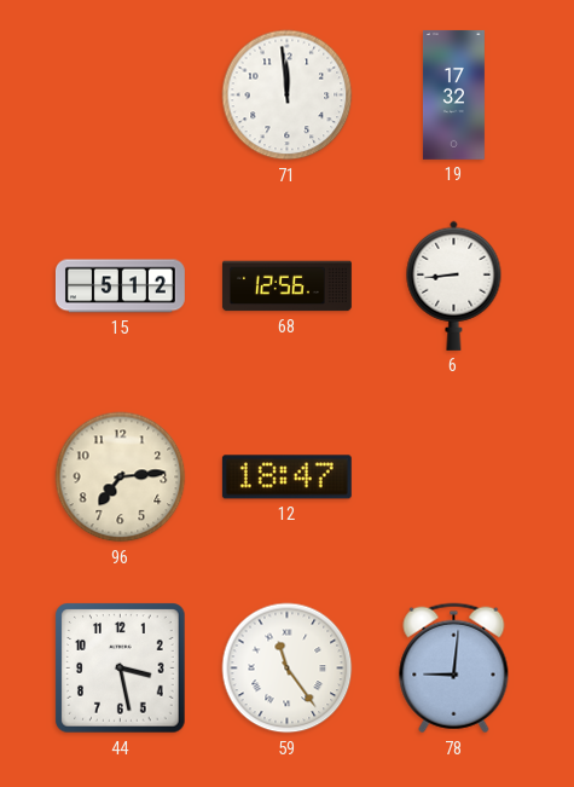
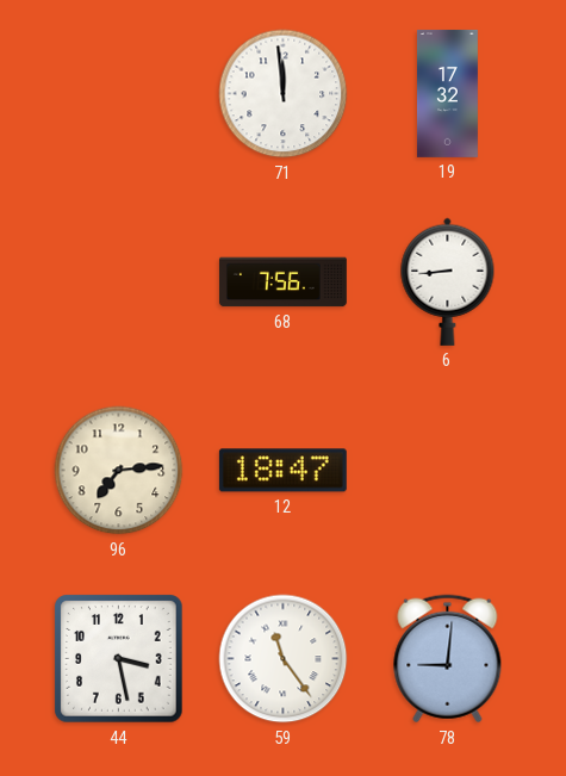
15: 5:12 -> none
68: 12:56 -> 7:56
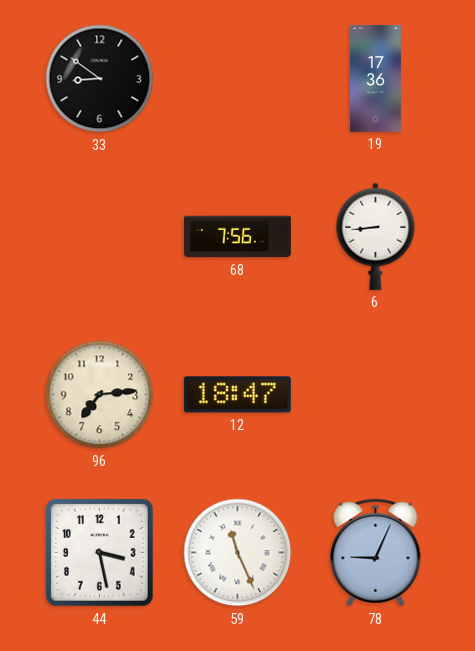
33: none -> 8:51
71: 11:59 -> none
19: 17:32 -> 17:36
59: 11:24 -> 11:26
78: 9:01 -> 9:04
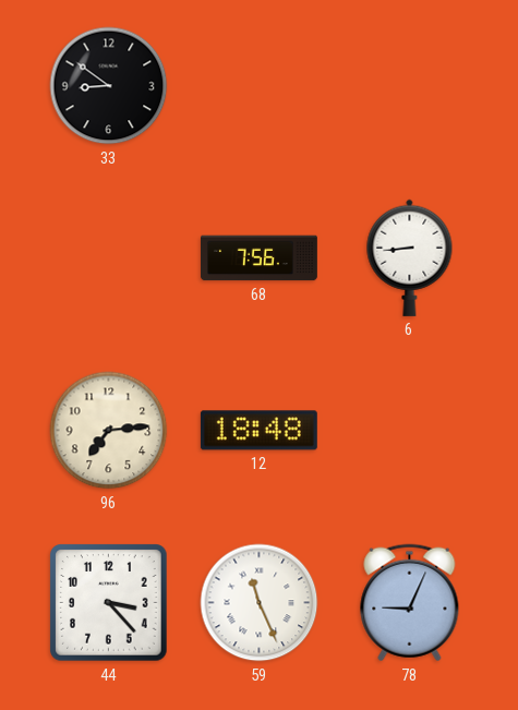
19: 17:36 -> none
12: 18:47 -> 18:48
44: 3:28 -> 3:23
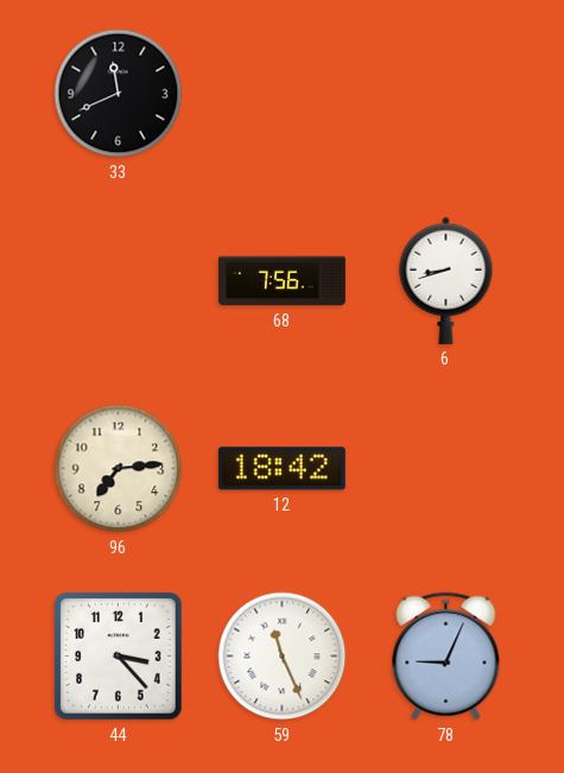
33: 8:51 -> 11:41
6: 8:44 -> 8:42
12: 18:48 -> 18:42
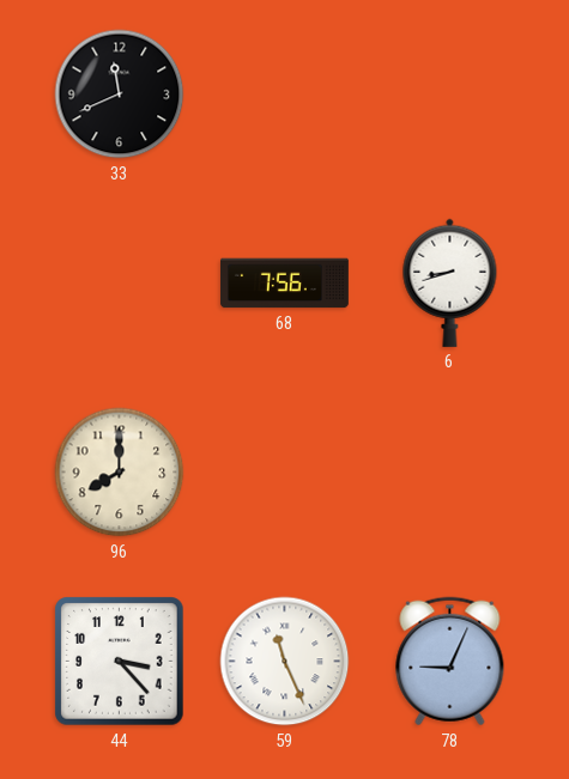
96: 7:14 -> 8:00
12: 18:42 -> none
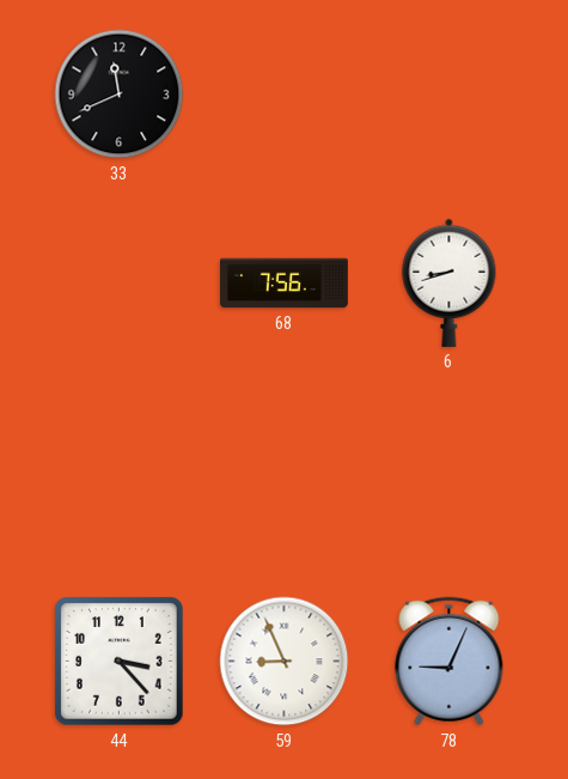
96: 8:00 -> none
59: 11:26 -> 8:56
